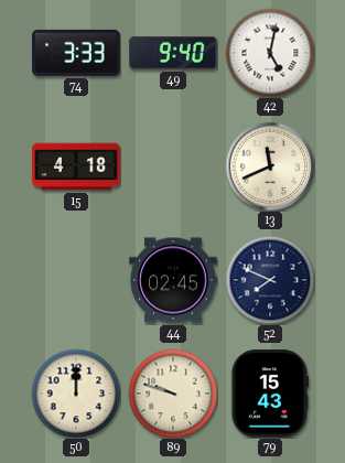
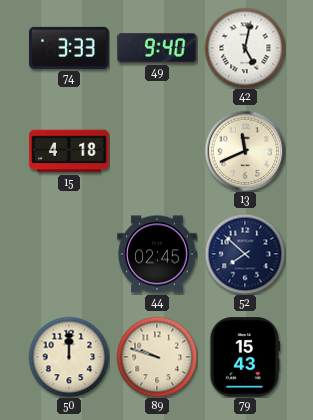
52: 7:49 -> 7:52
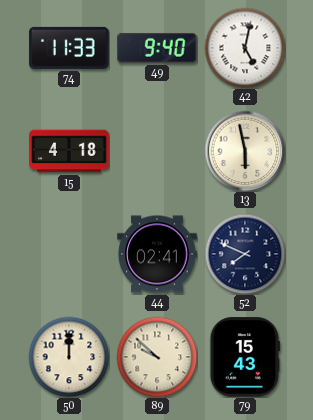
74: 3:33 -> 11:33
13: 11:41 -> 5:58
44: 02:45 -> 02:41
52: 7:52 -> 7:49
89: 9:48 -> 9:52
